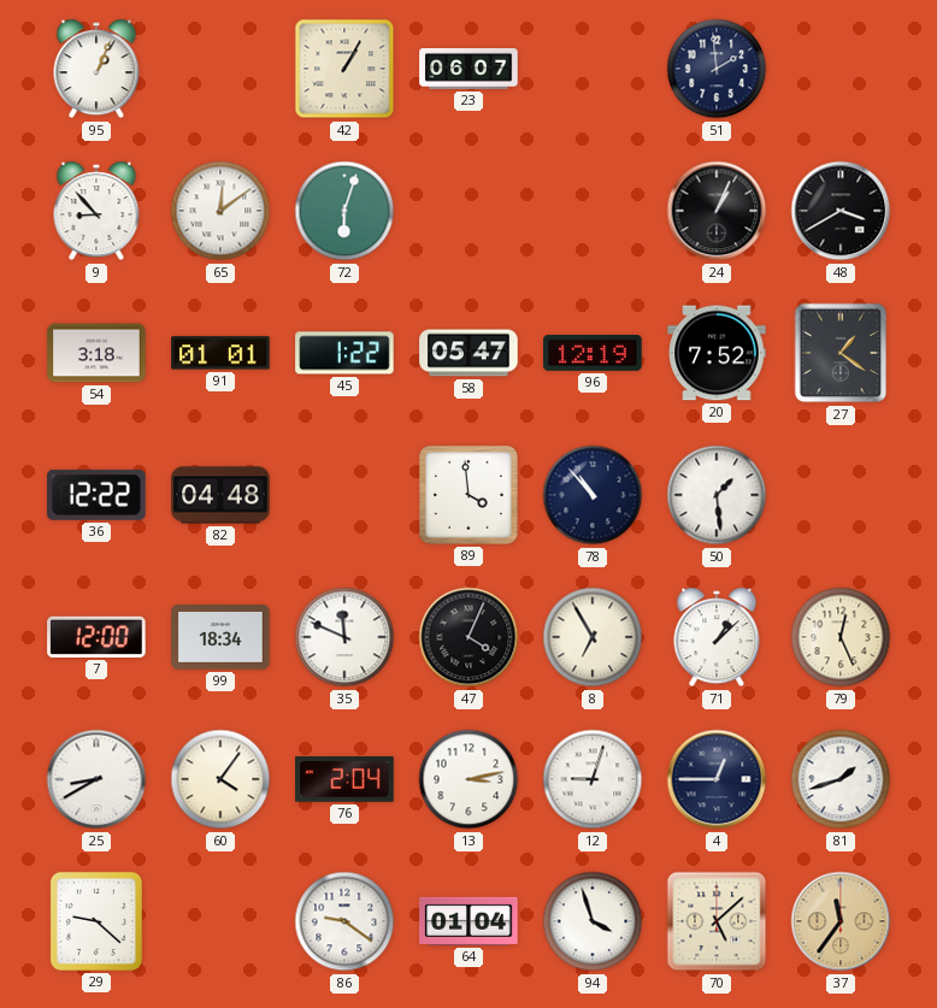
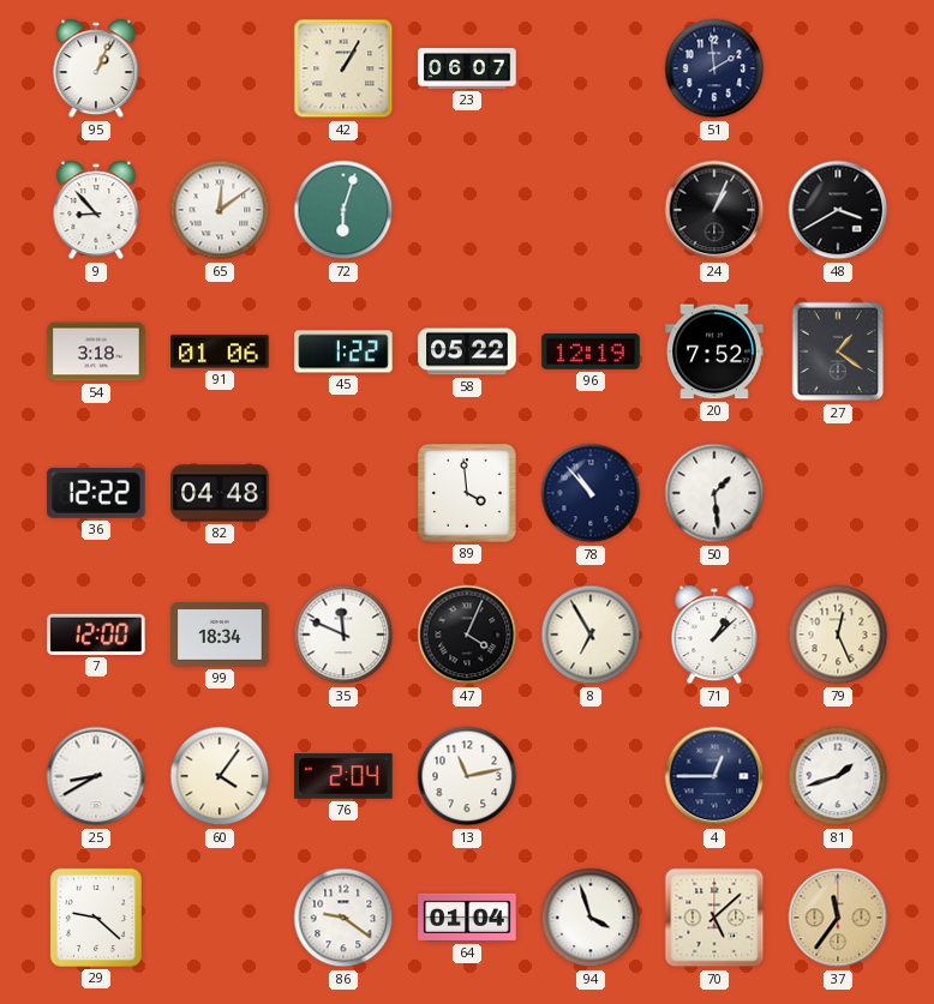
91: 01:01 -> 01:06
58: 05:47 -> 05:22
13: 3:13 -> 11:13
12: 9:03 -> none
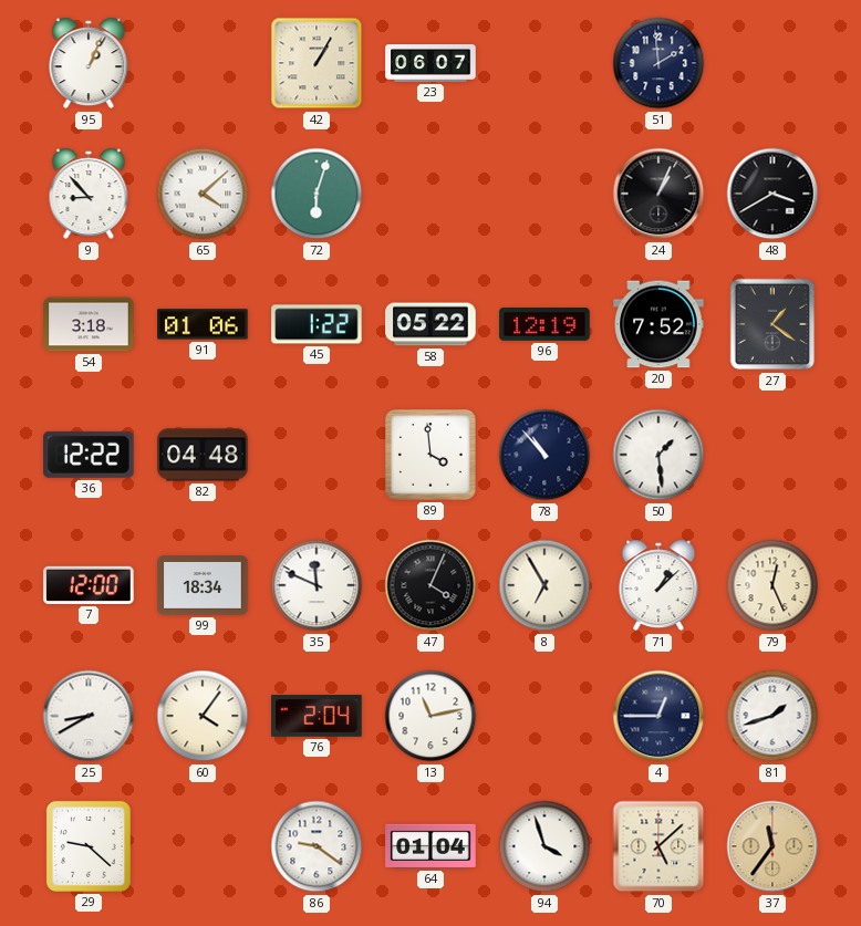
65: 12:09 -> 4:08
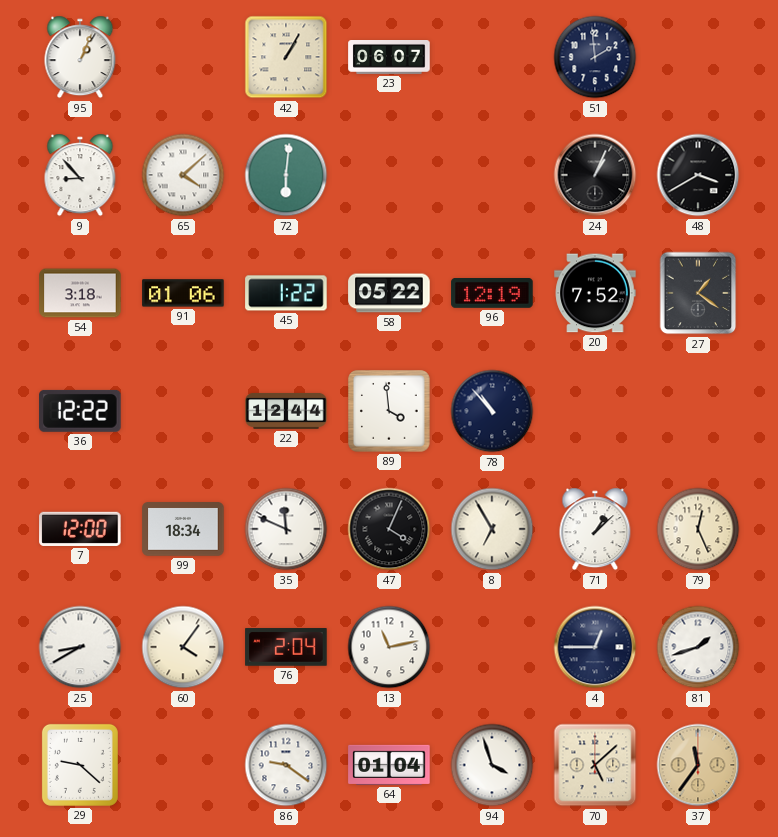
72: 6:03 -> 6:01
82: 04:48 -> none
22: none -> 12:44
50: 1:29 -> none
